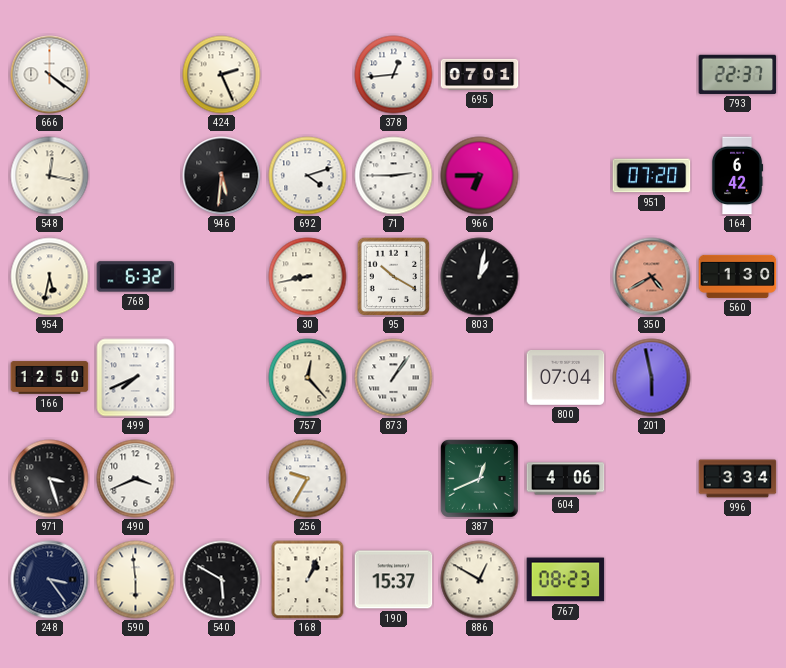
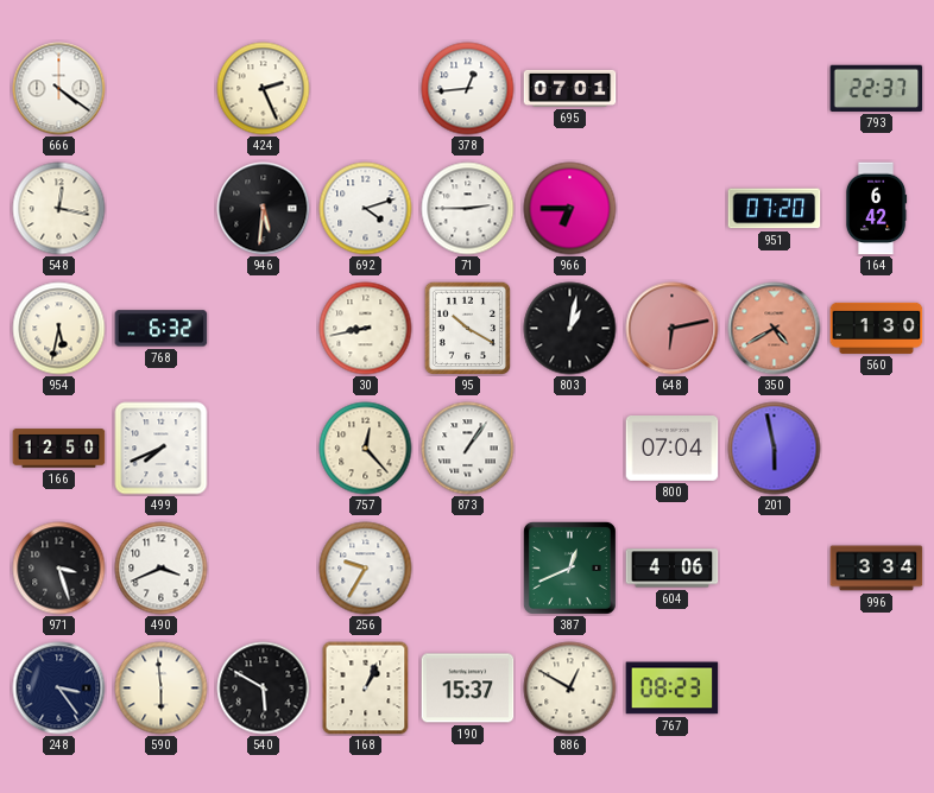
648: none -> 6:13
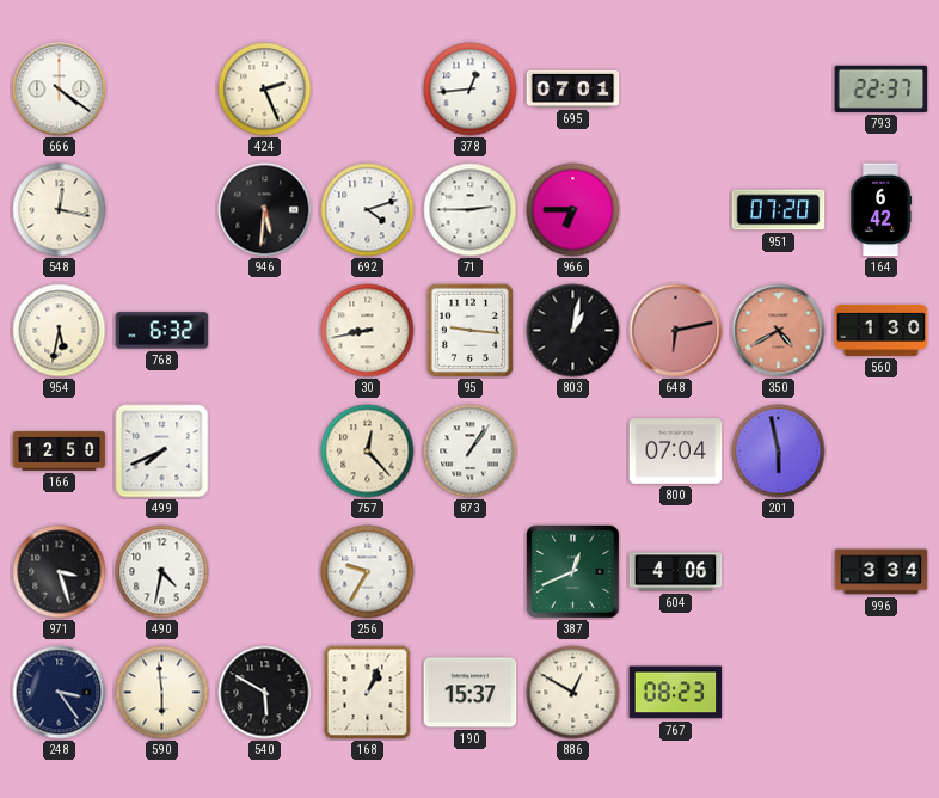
95: 10:20 -> 9:16
490: 3:41 -> 4:32
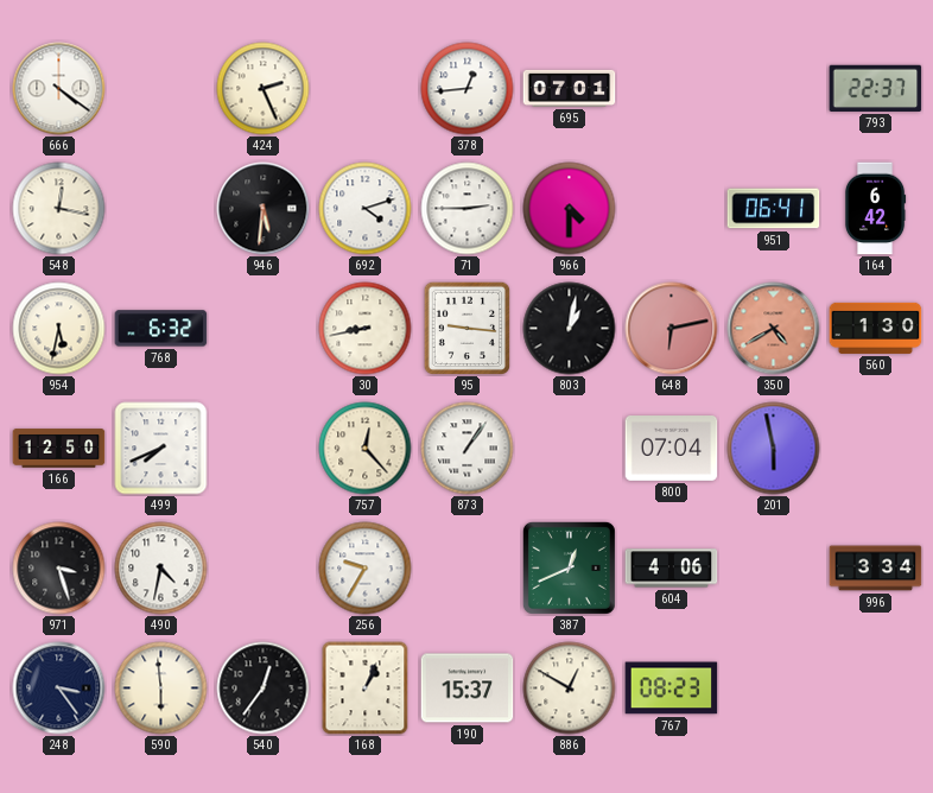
966: 6:45 -> 4:30
951: 07:20 -> 06:41
540: 5:50 -> 12:36
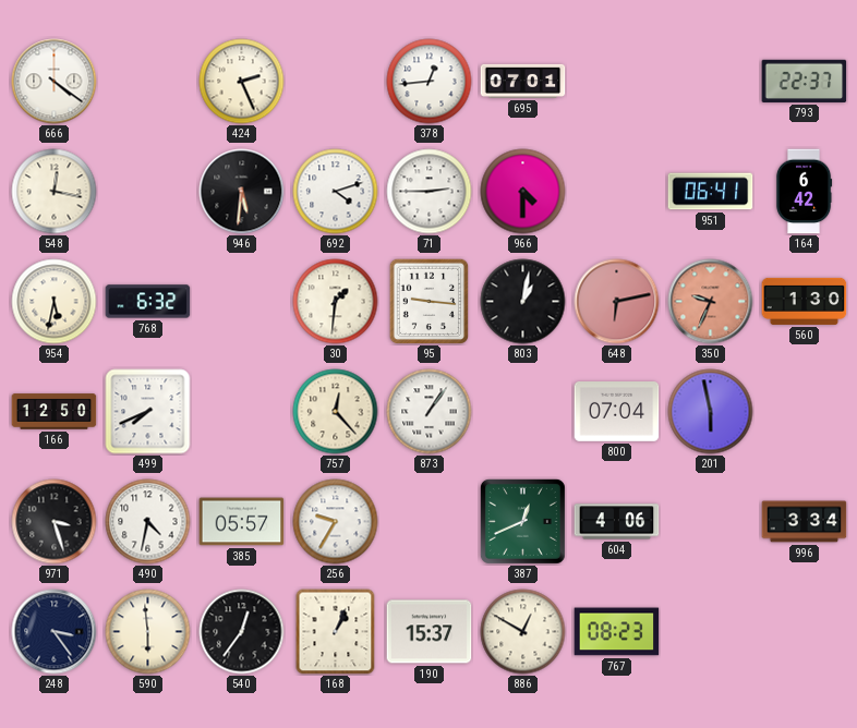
30: 8:43 -> 1:31
350: 4:40 -> 9:34
385: none -> 05:57
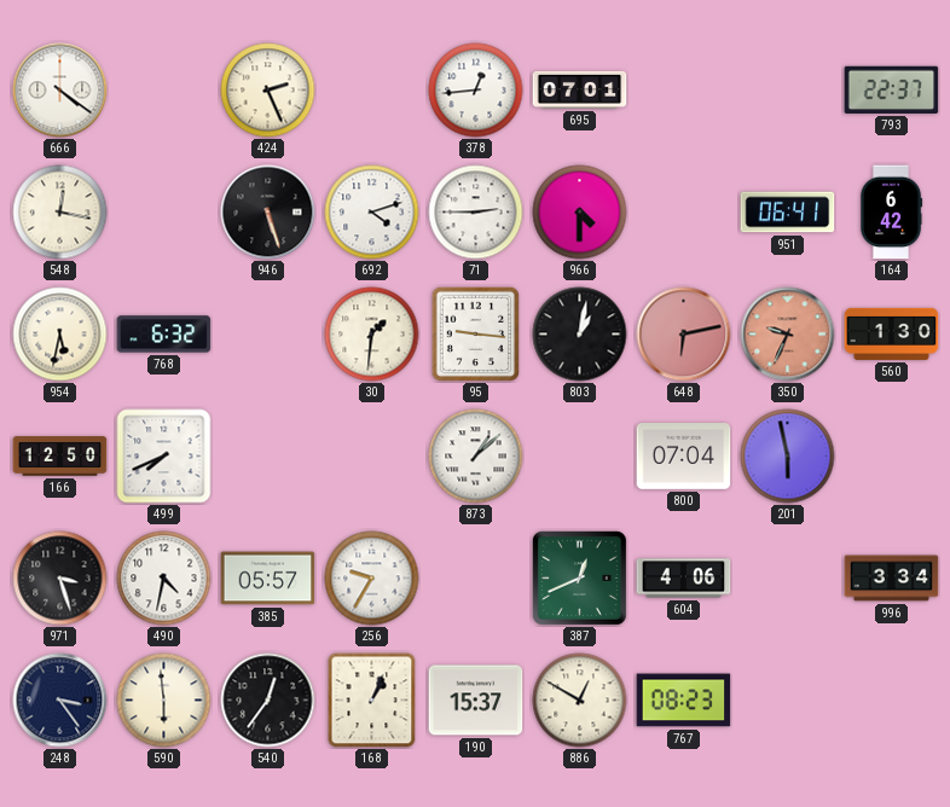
946: 5:31 -> 5:27
757: 12:23 -> none
873: 1:06 -> 1:08
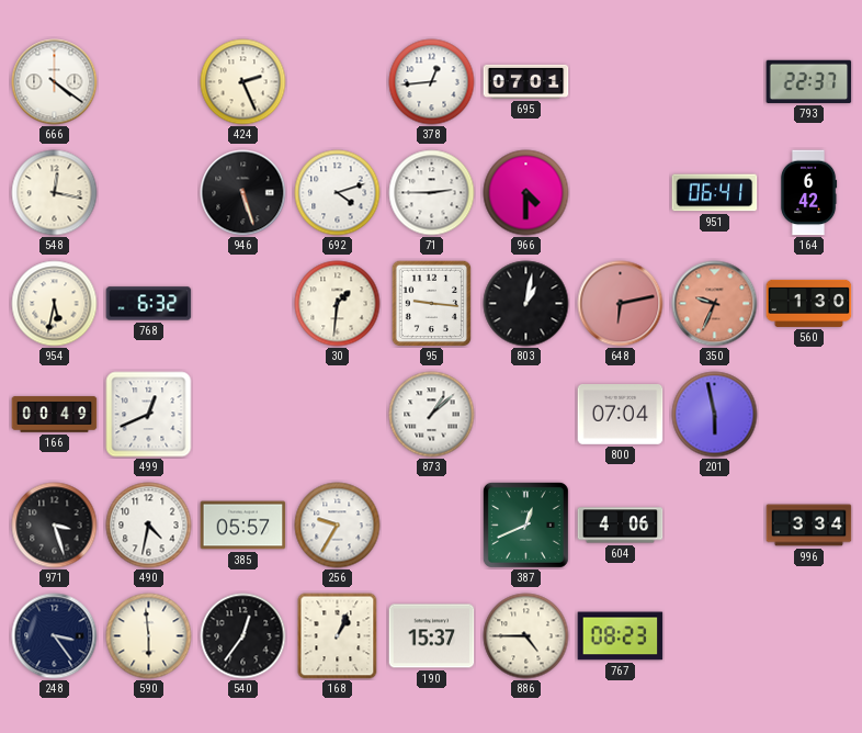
166: 12:50 -> 00:49
499: 7:41 -> 12:41
886: 12:50 -> 4:45
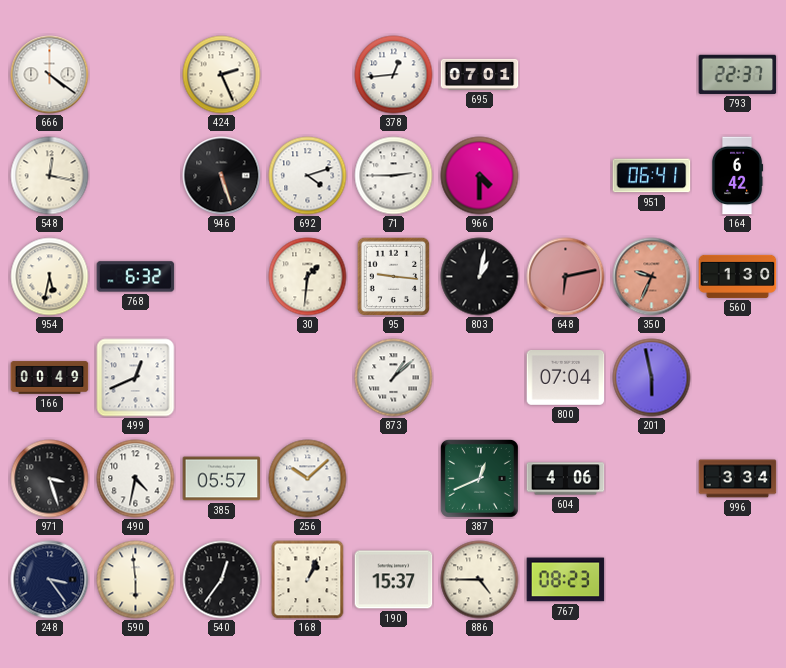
256: 9:35 -> 10:08
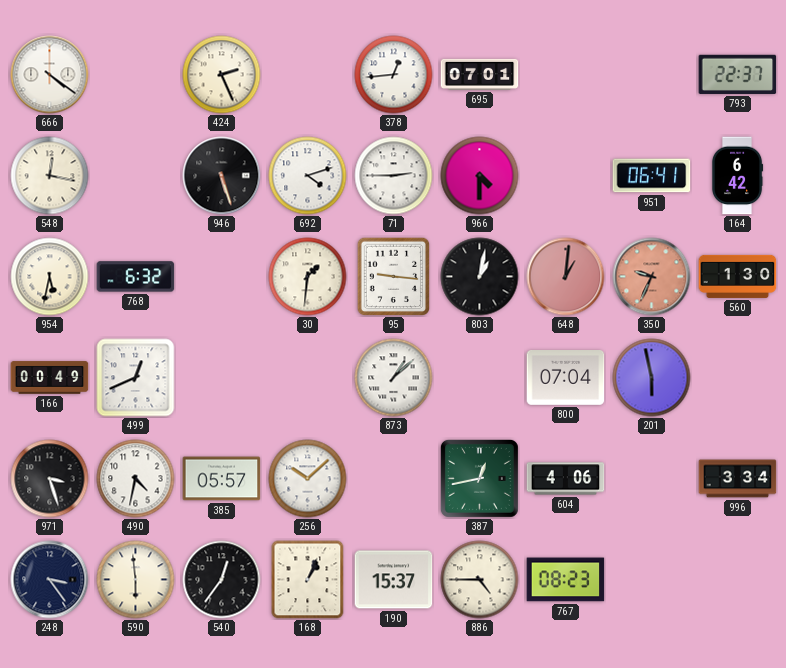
648: 6:13 -> 1:01
387: 12:41 -> 12:43
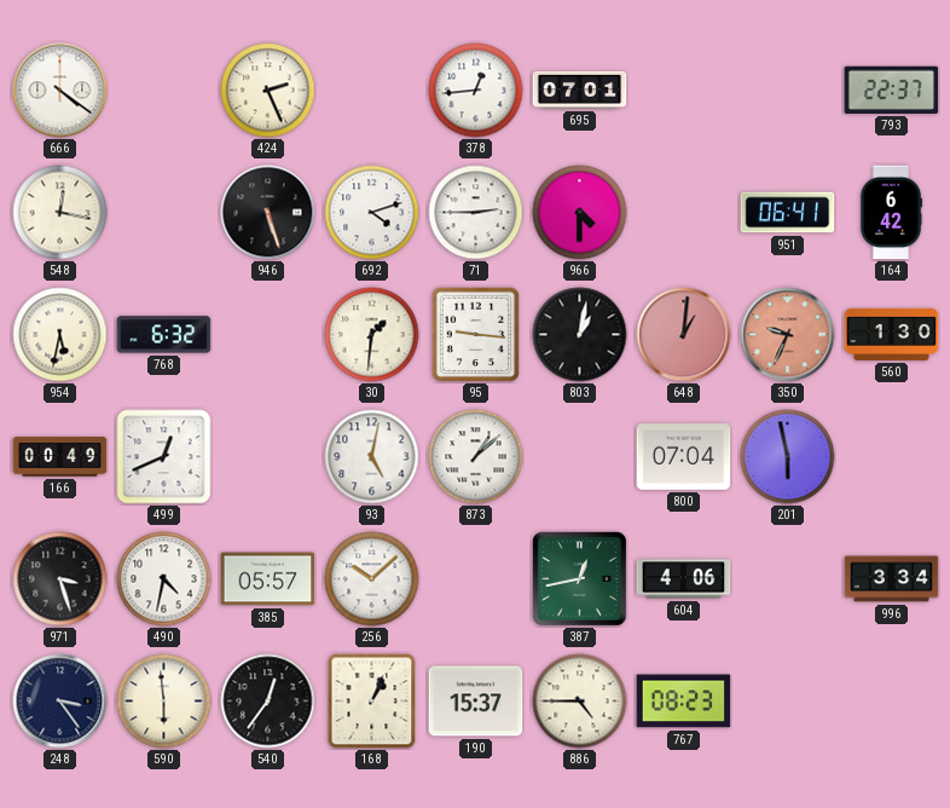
93: none -> 5:02
